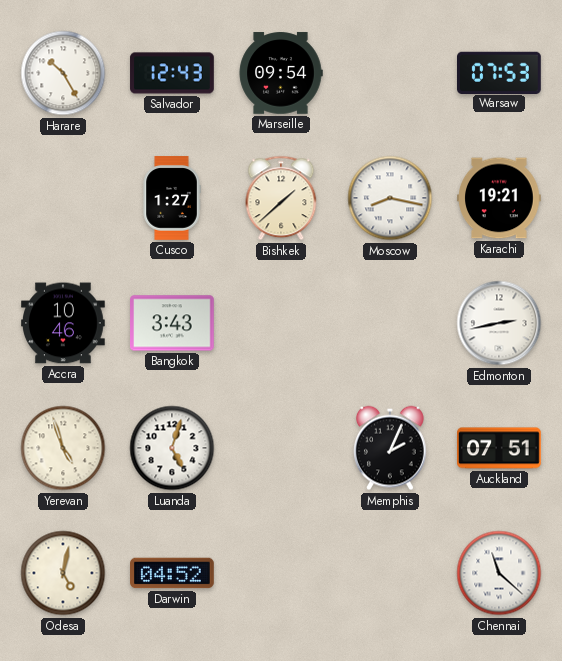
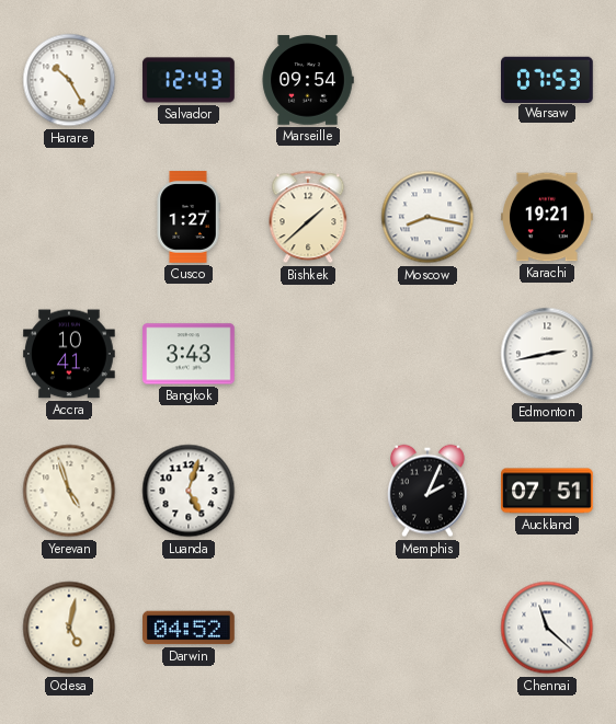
Accra: 10:46 -> 10:41
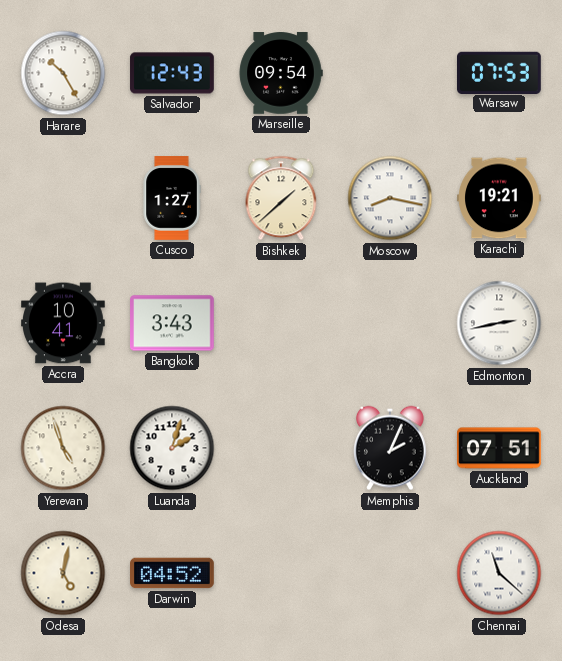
Luanda: 5:03 -> 2:03
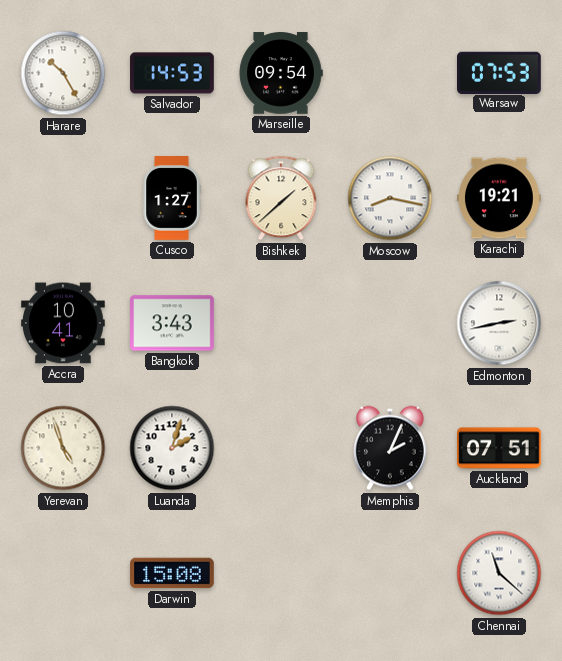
Salvador: 12:43 -> 14:53
Odesa: 5:02 -> none
Darwin: 04:52 -> 15:08
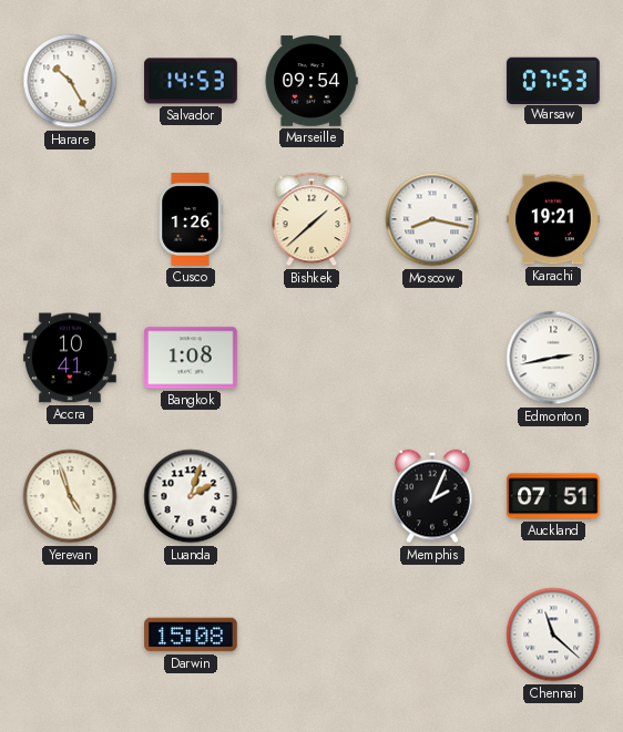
Cusco: 1:27 -> 1:26
Bangkok: 3:43 -> 1:08
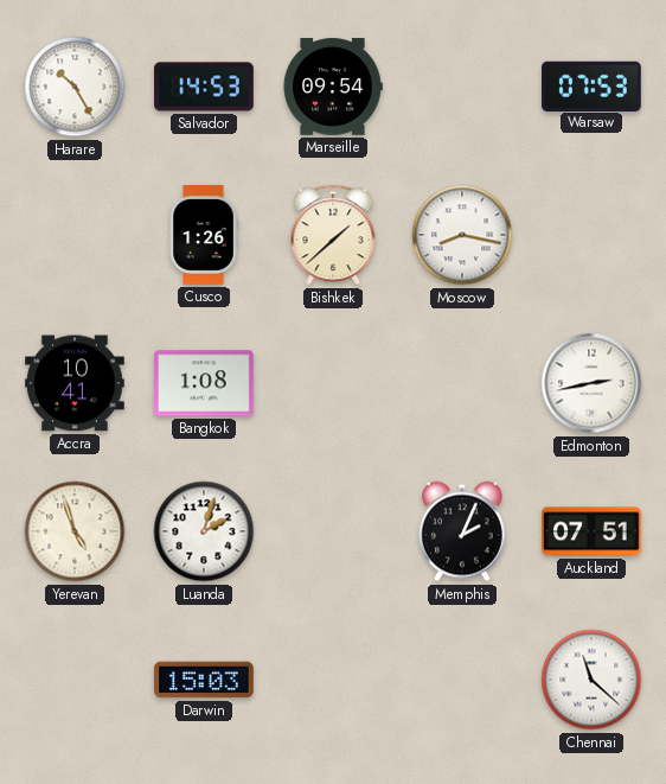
Karachi: 19:21 -> none
Darwin: 15:08 -> 15:03
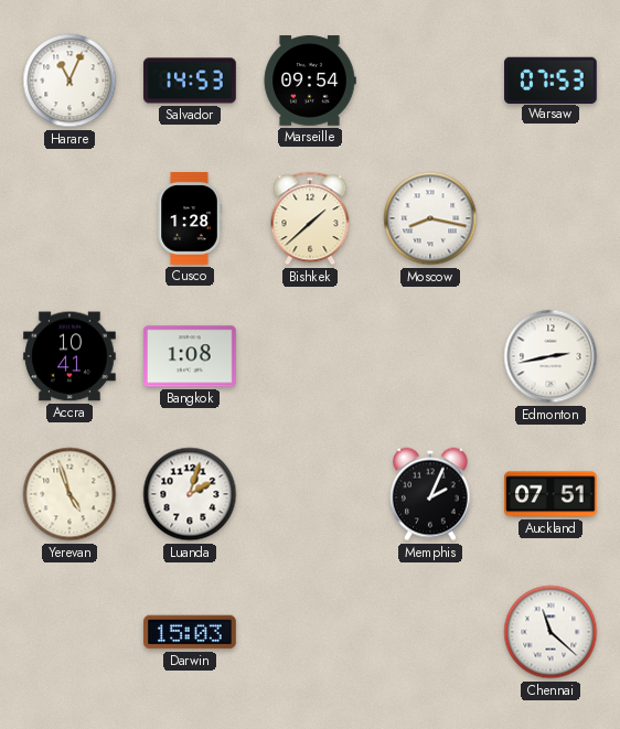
Harare: 10:25 -> 11:04
Cusco: 1:26 -> 1:28
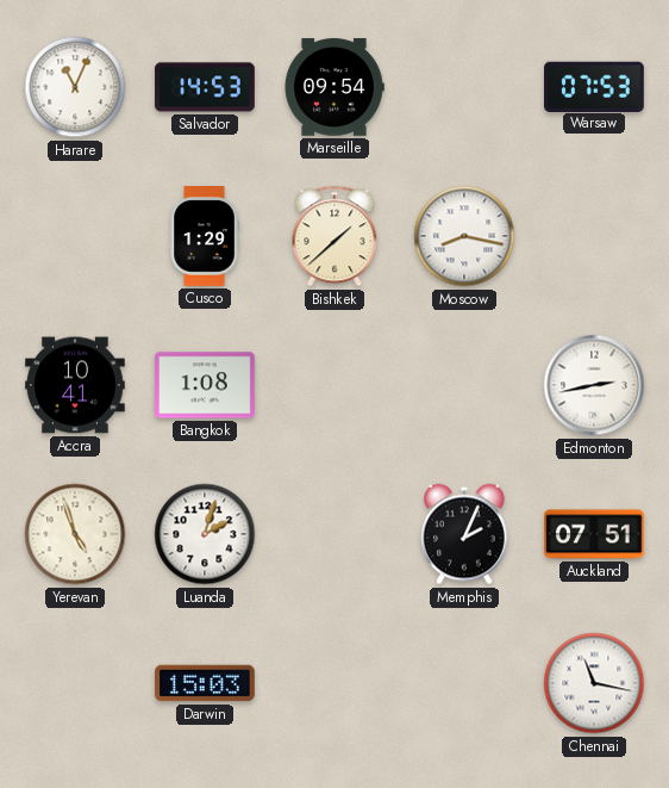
Cusco: 1:28 -> 1:29
Chennai: 11:22 -> 11:17
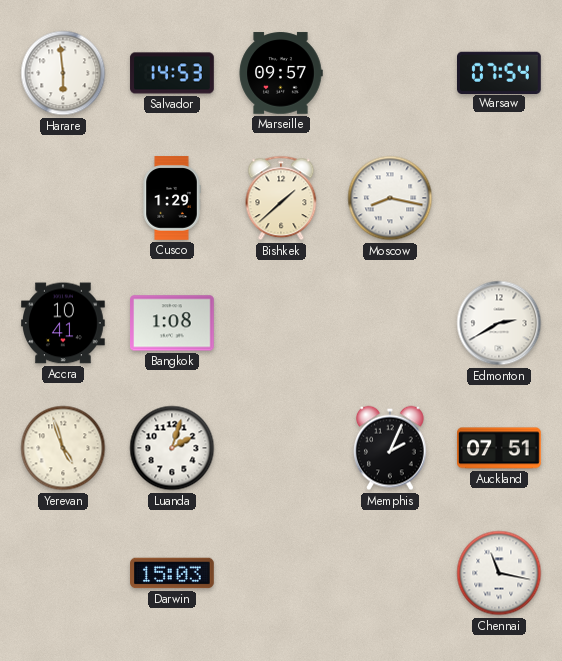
Harare: 11:04 -> 5:59
Marseille: 09:54 -> 09:57
Warsaw: 07:53 -> 07:54
Edmonton: 2:43 -> 2:40
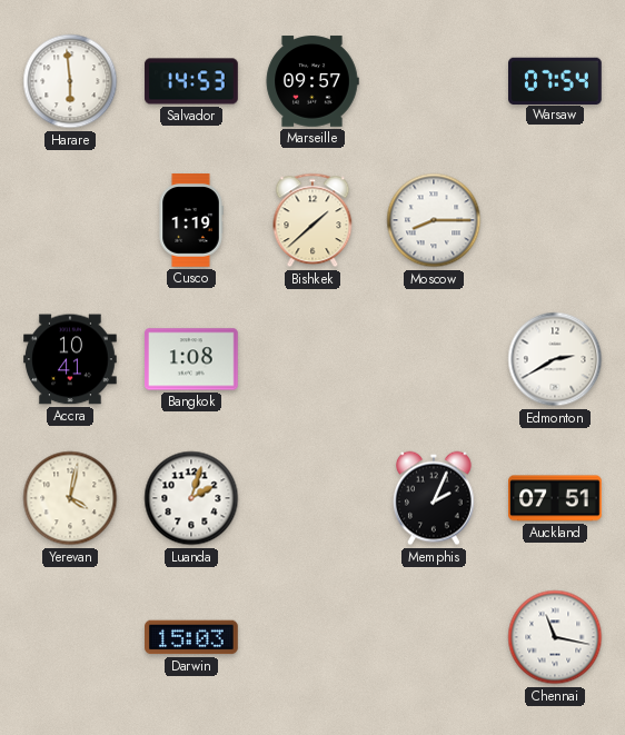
Cusco: 1:29 -> 1:19
Moscow: 8:17 -> 8:15
Yerevan: 4:57 -> 4:02
